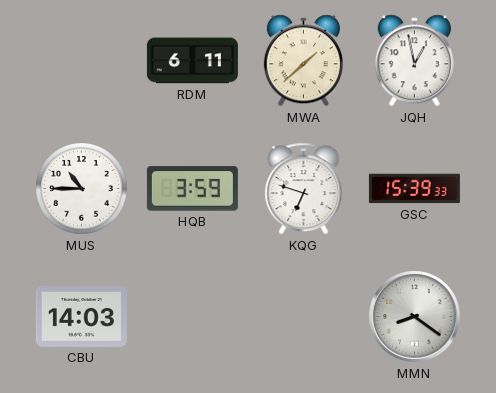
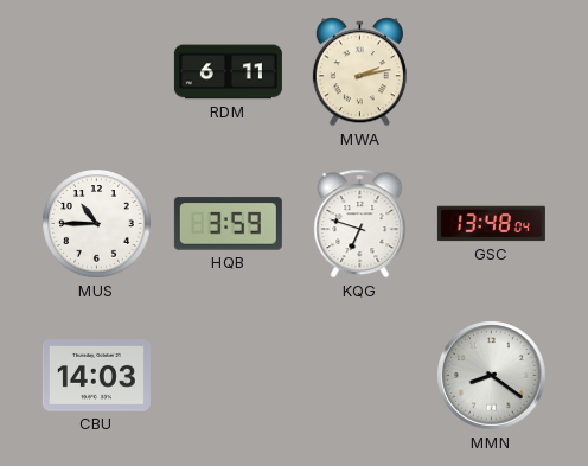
MWA: 1:38 -> 2:13
JQH: 12:58 -> none
GSC: 15:39 -> 13:48
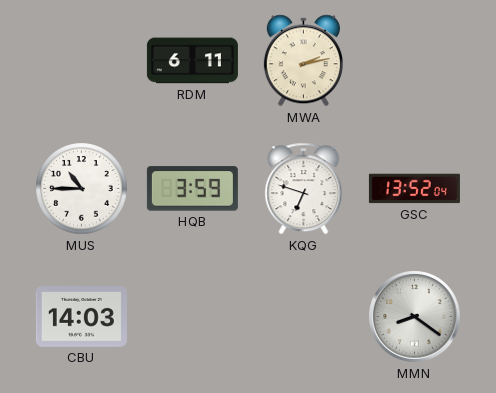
GSC: 13:48 -> 13:52
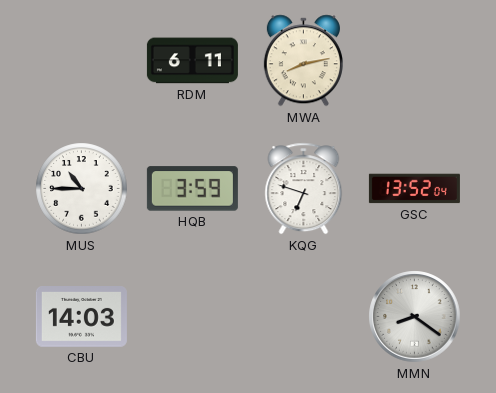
MWA: 2:13 -> 8:13
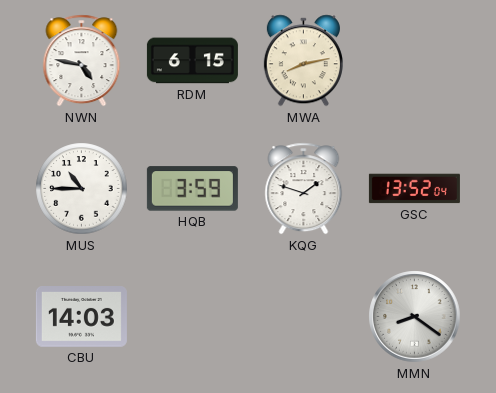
NWN: none -> 4:47
RDM: 6:11 -> 6:15
KQG: 6:48 -> 1:48
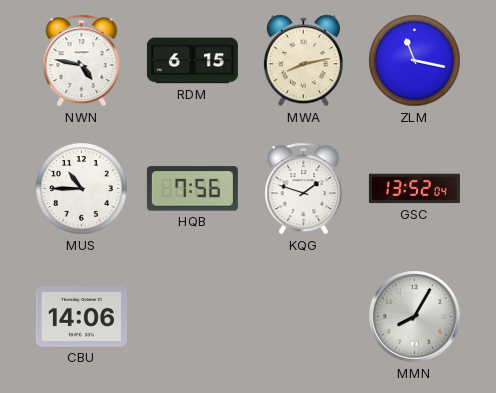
ZLM: none -> 11:17
HQB: 3:59 -> 7:56
CBU: 14:03 -> 14:06
MMN: 8:21 -> 8:05
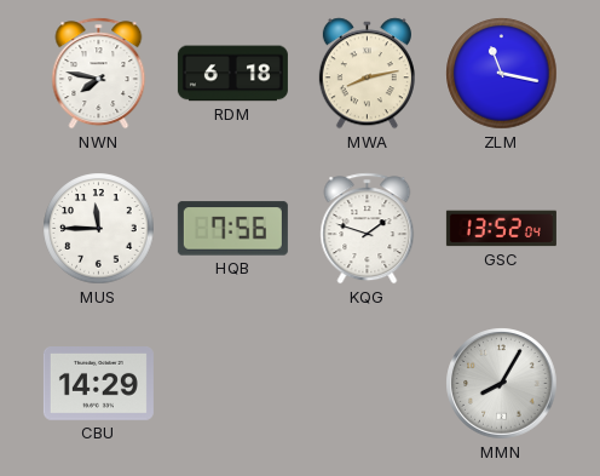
NWN: 4:47 -> 7:47
RDM: 6:15 -> 6:18
MUS: 10:45 -> 11:45
CBU: 14:06 -> 14:29
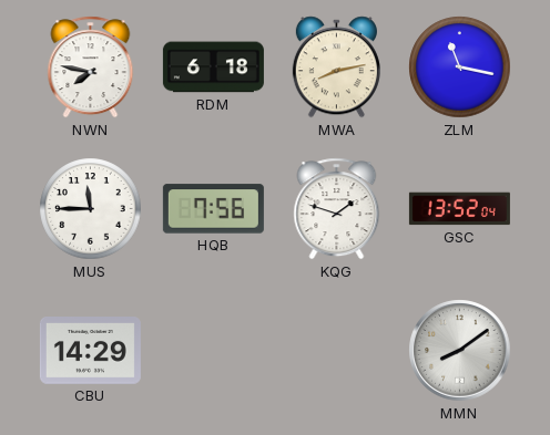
MMN: 8:05 -> 8:09
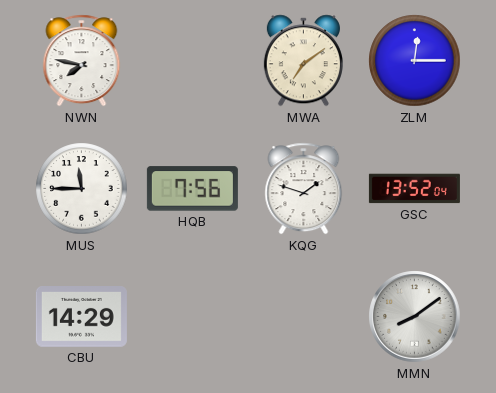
RDM: 6:18 -> none
MWA: 8:13 -> 7:09
ZLM: 11:17 -> 12:15
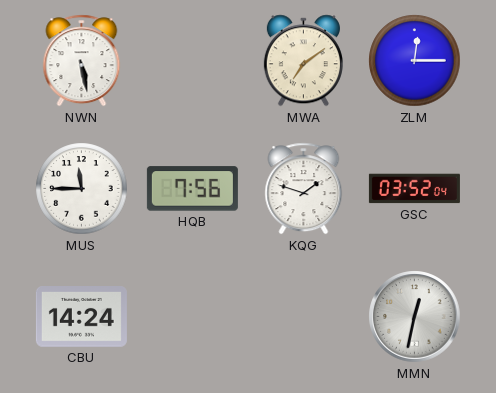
NWN: 7:47 -> 5:28
GSC: 13:52 -> 03:52
CBU: 14:29 -> 14:24
MMN: 8:09 -> 12:32
